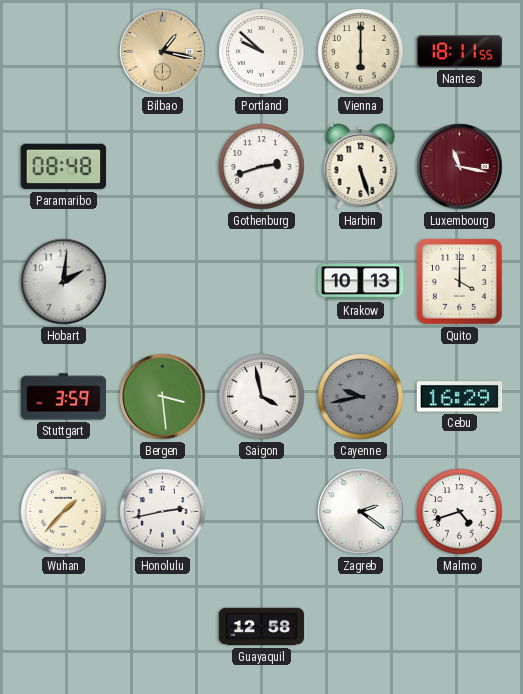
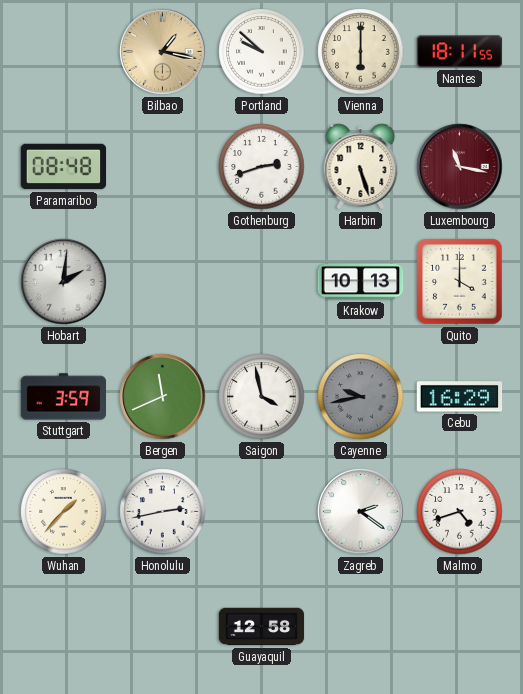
Bergen: 3:29 -> 11:41
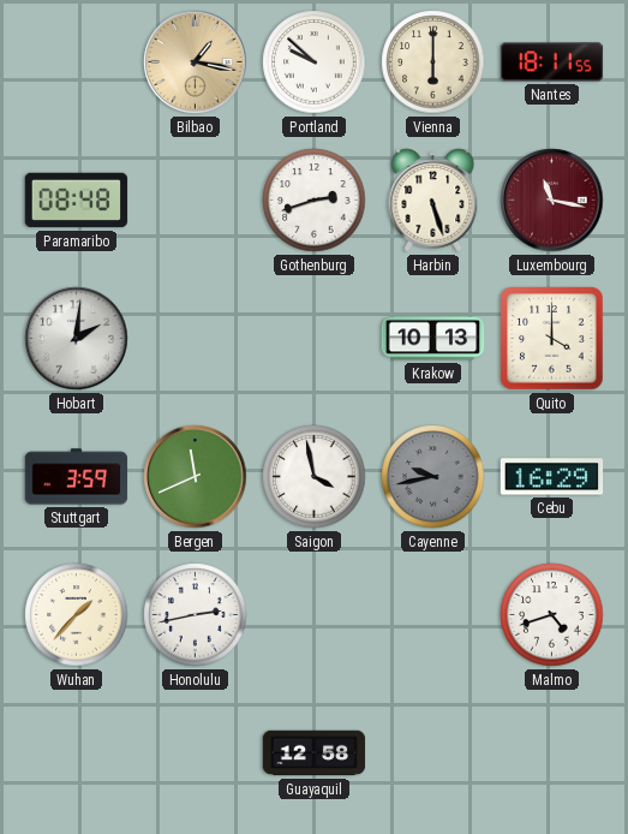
Zagreb: 2:21 -> none
